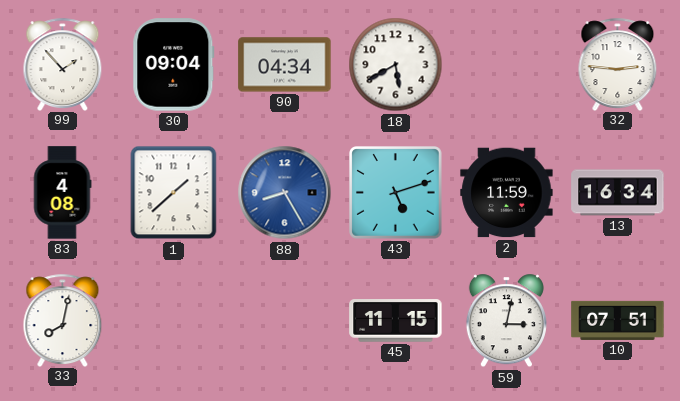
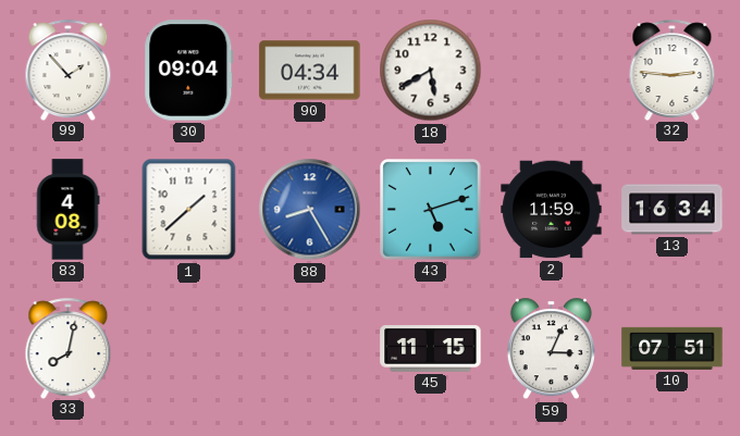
59: 3:02 -> 3:04
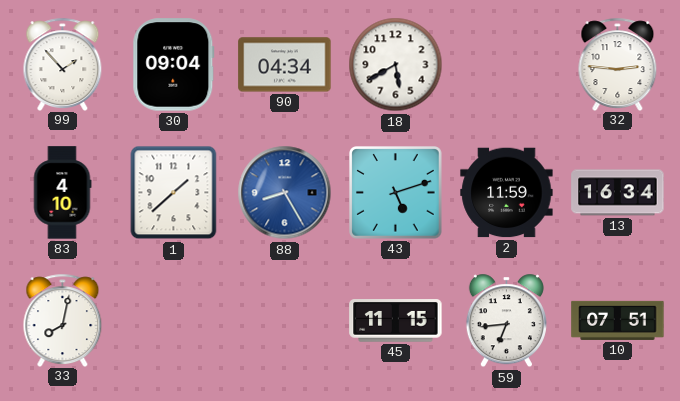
83: 4:08 -> 4:10
59: 3:04 -> 6:44
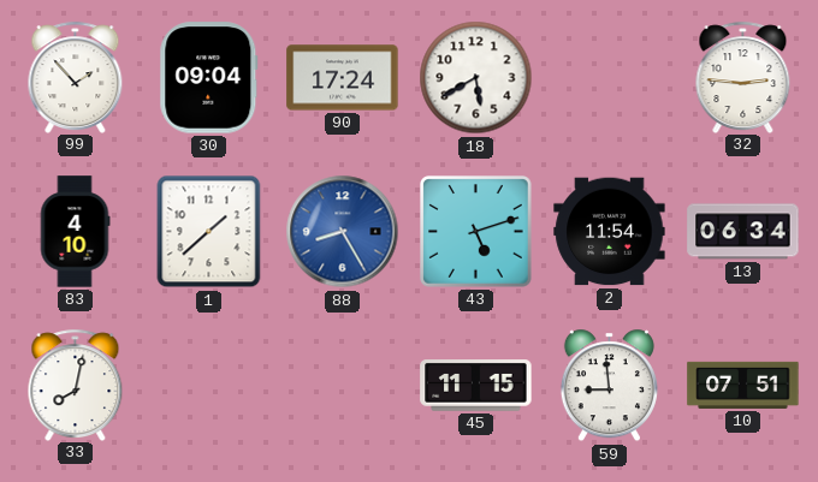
90: 04:34 -> 17:24
2: 11:59 -> 11:54
13: 16:34 -> 06:34
59: 6:44 -> 8:59
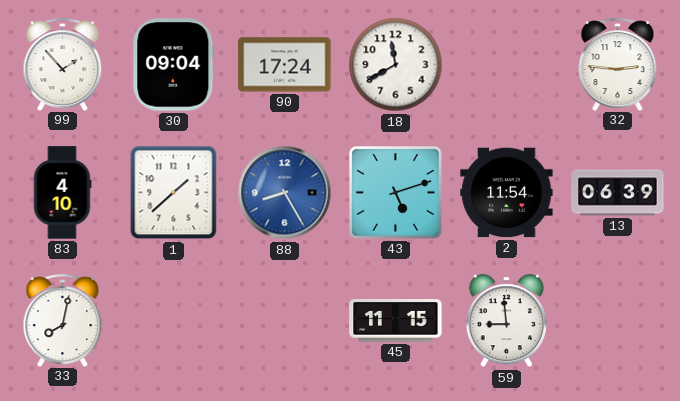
18: 5:40 -> 11:40
13: 06:34 -> 06:39
10: 07:51 -> none
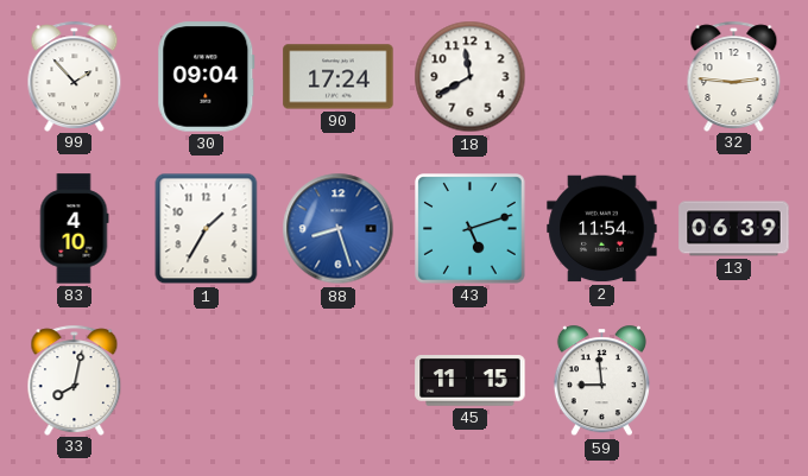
1: 1:38 -> 1:35
88: 8:25 -> 8:27
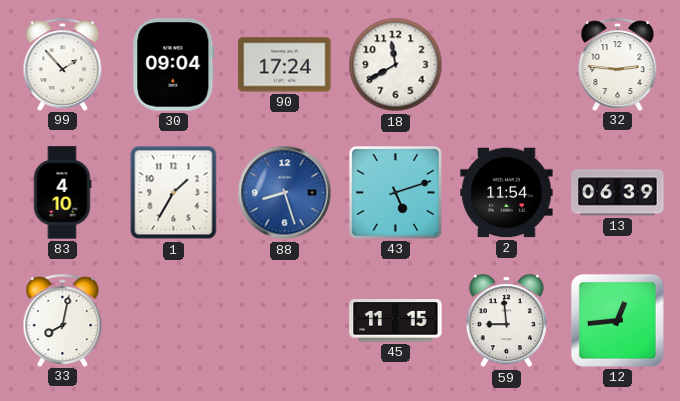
12: none -> 12:44
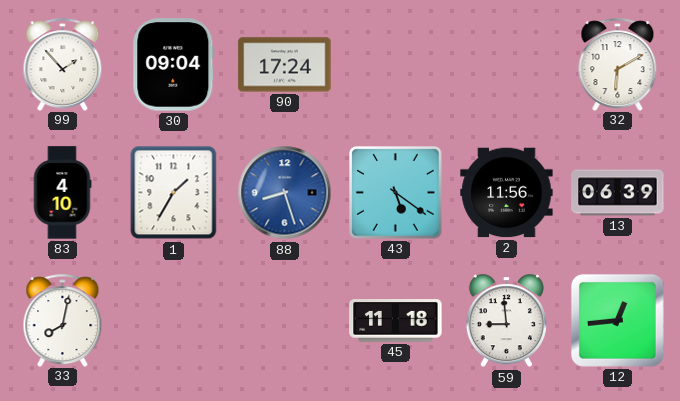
18: 11:40 -> none
32: 2:46 -> 6:10
43: 5:12 -> 5:21
2: 11:54 -> 11:56
45: 11:15 -> 11:18
